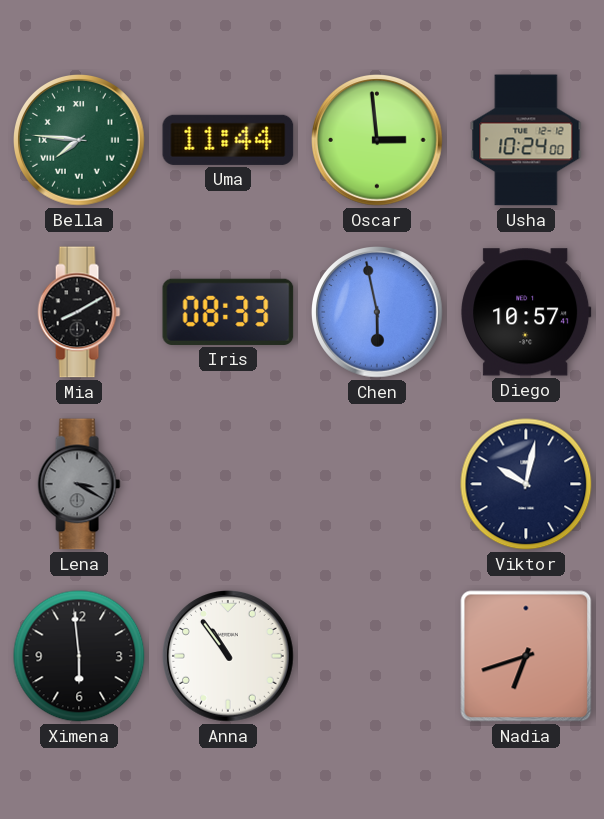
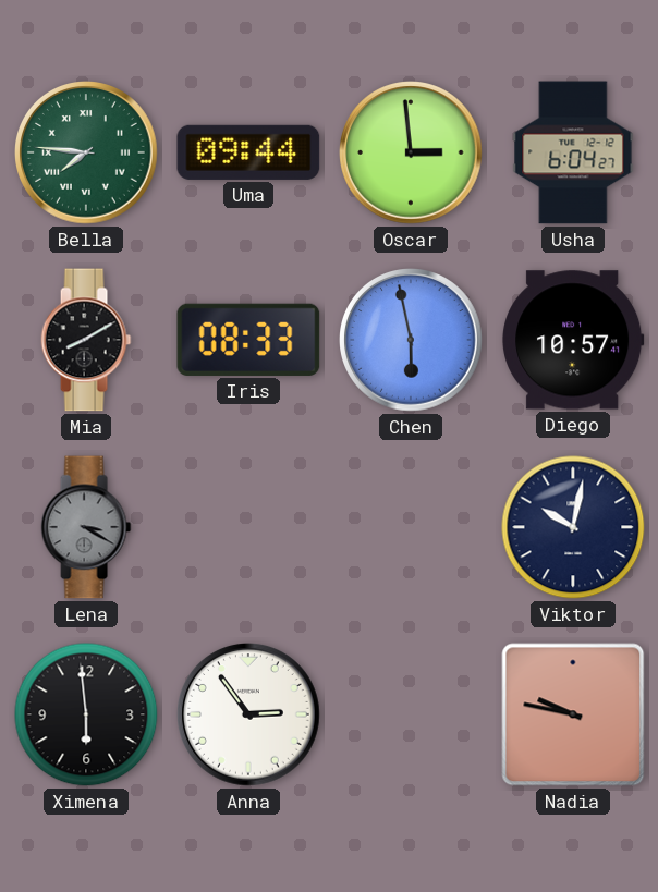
Uma: 11:44 -> 09:44
Usha: 10:24 -> 6:04
Anna: 10:54 -> 2:54
Nadia: 6:42 -> 9:47
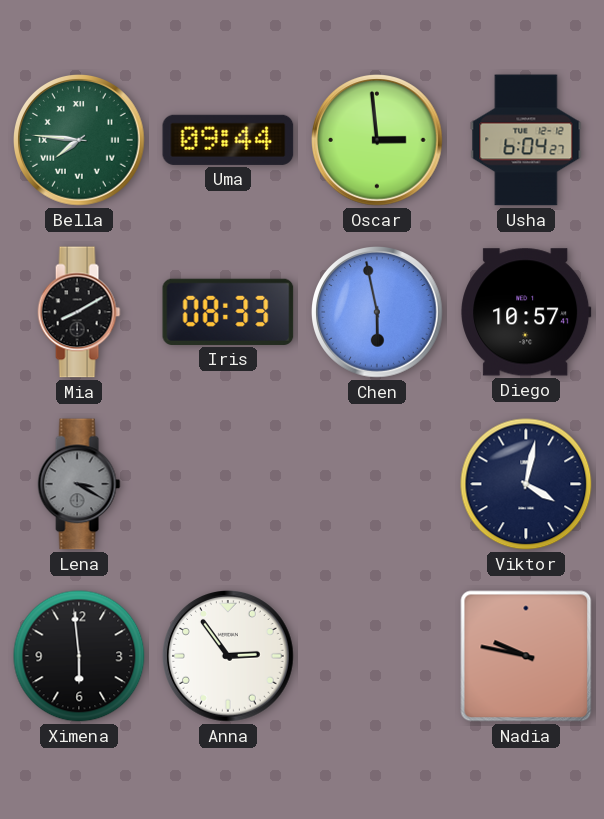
Viktor: 10:02 -> 4:02
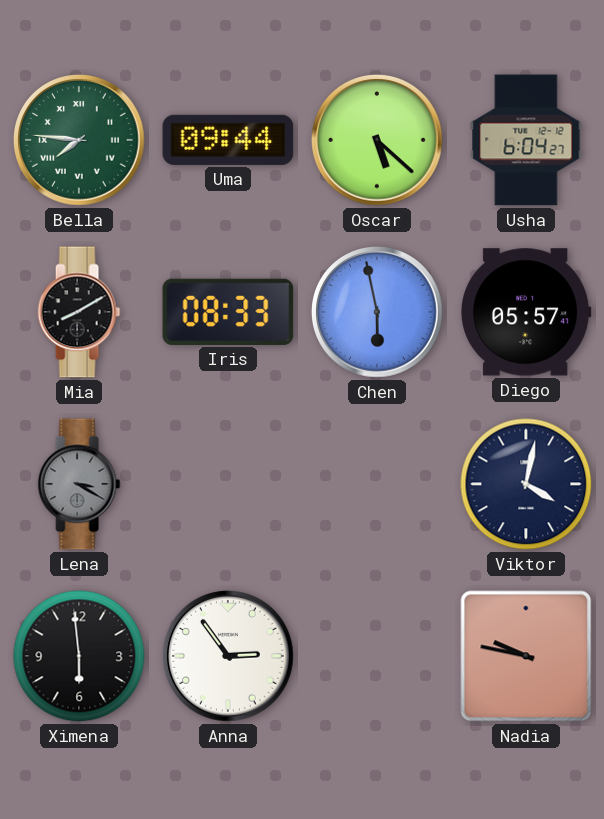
Oscar: 2:59 -> 5:22
Diego: 10:57 -> 05:57
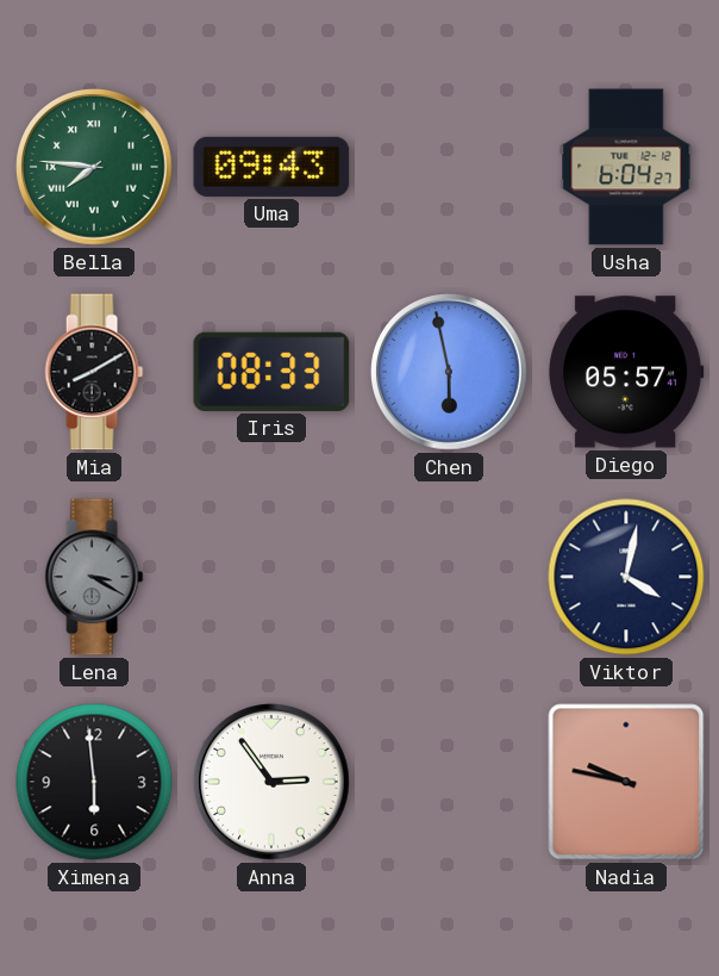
Uma: 09:44 -> 09:43
Oscar: 5:22 -> none
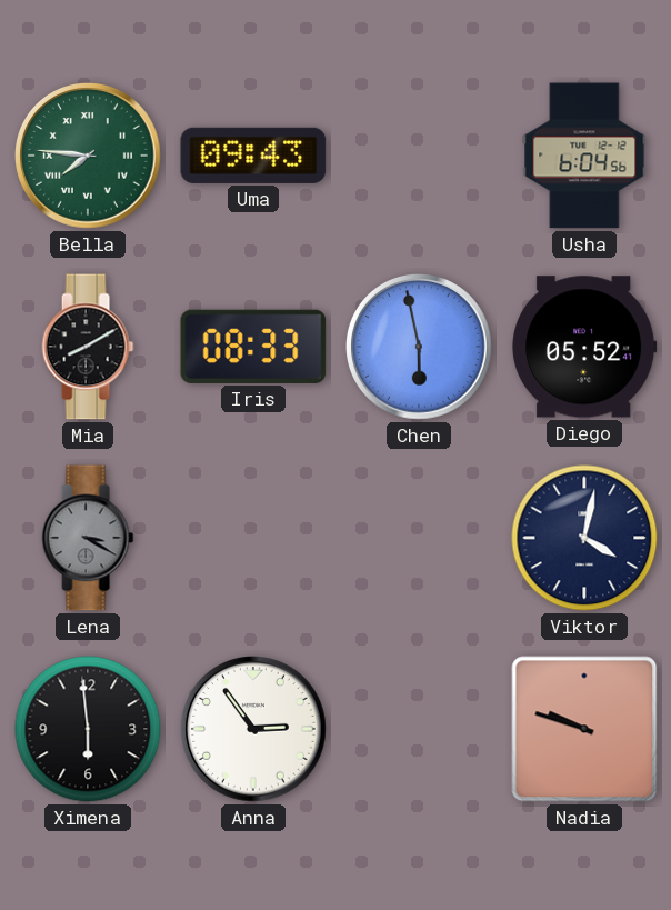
Usha: 6:04:27 -> 6:04:56
Diego: 05:57 -> 05:52
Nadia: 9:47 -> 9:48
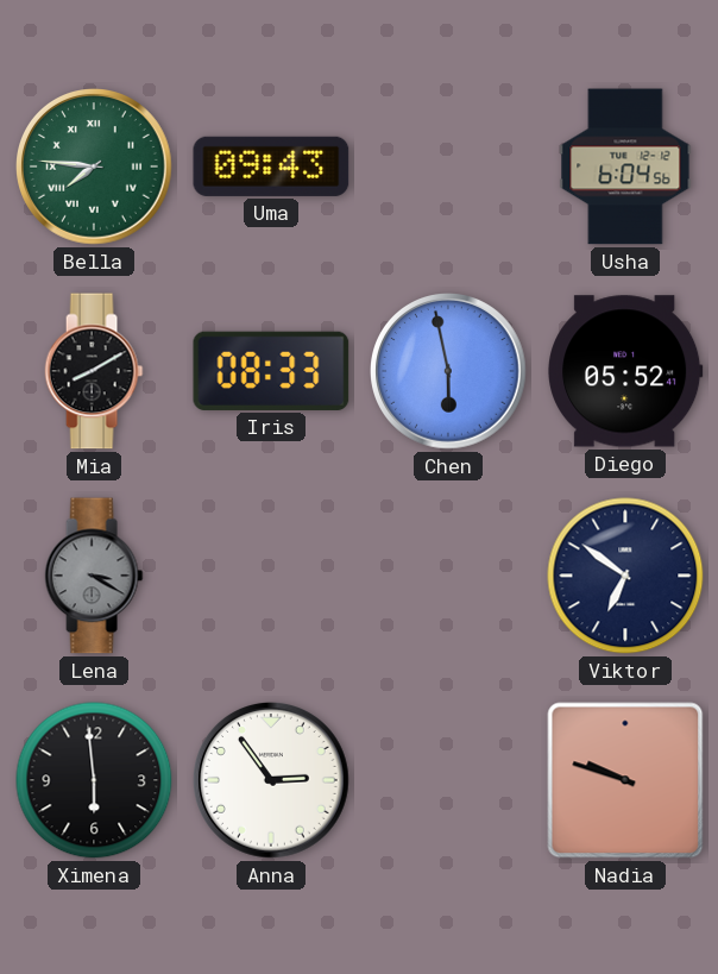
Viktor: 4:02 -> 6:51
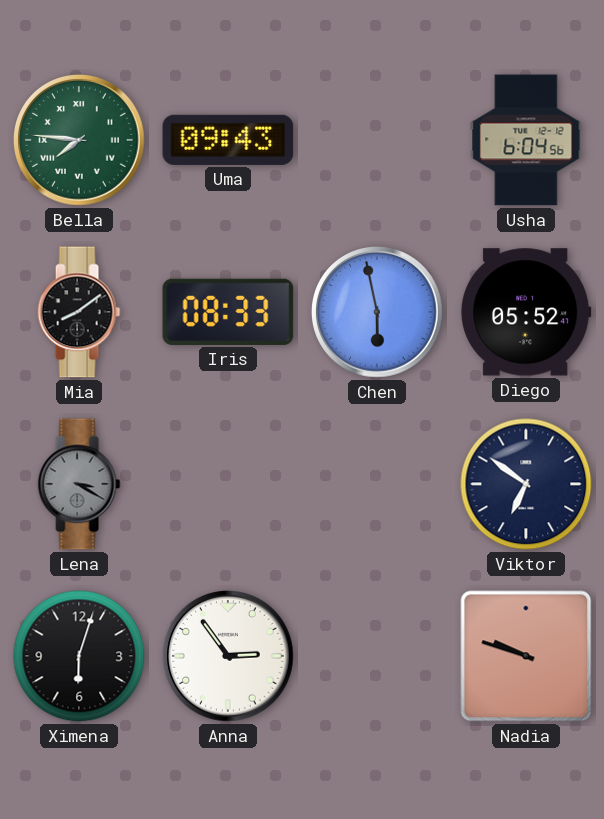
Mia: 8:10 -> 8:09
Ximena: 5:59 -> 6:03
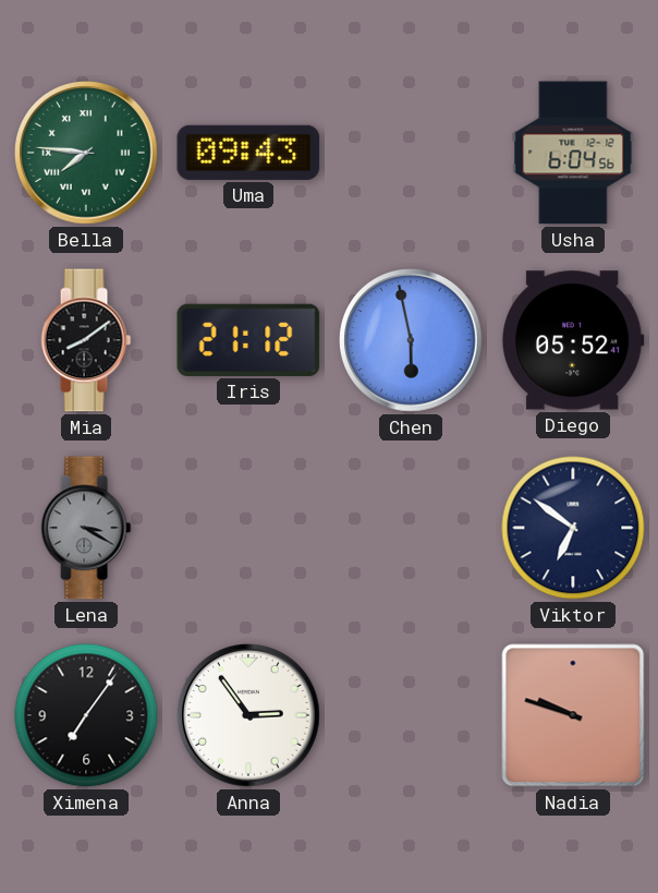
Iris: 08:33 -> 21:12
Ximena: 6:03 -> 7:06
